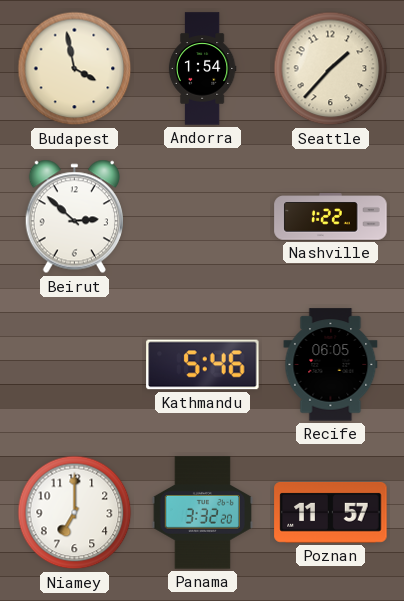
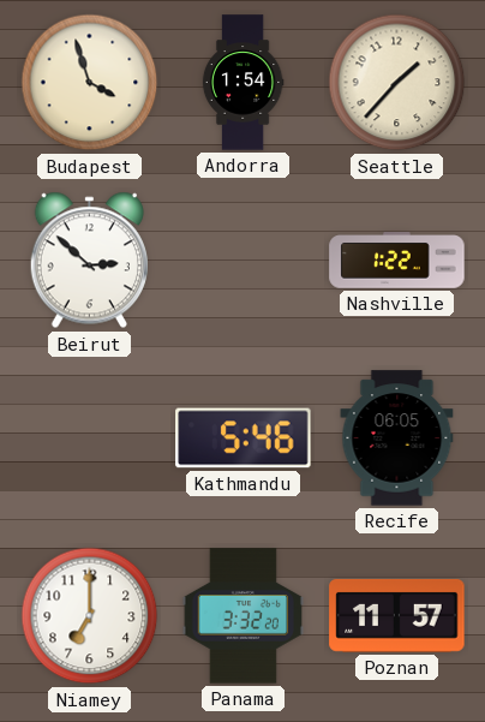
Budapest: 3:58 -> 3:57
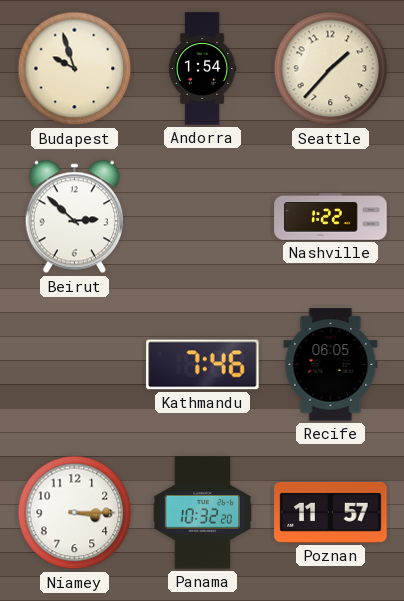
Budapest: 3:57 -> 9:57
Kathmandu: 5:46 -> 7:46
Niamey: 7:00 -> 3:15
Panama: 3:32 -> 10:32
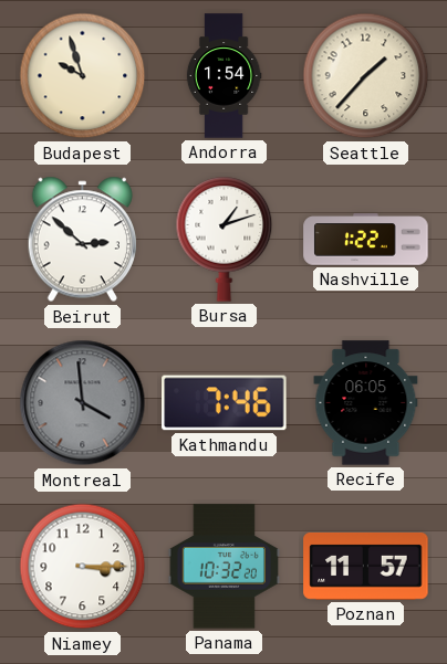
Bursa: none -> 1:12
Montreal: none -> 3:59
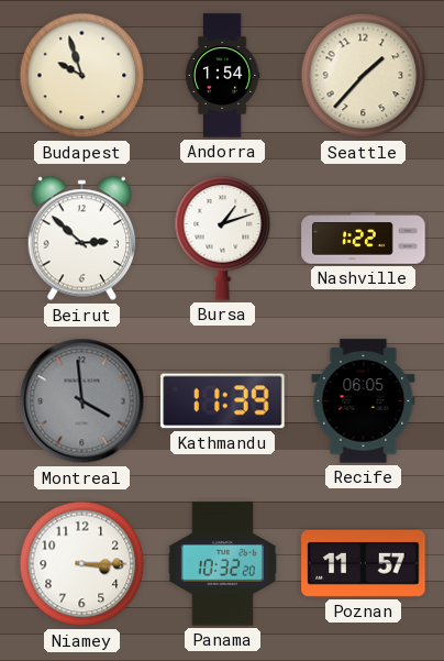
Kathmandu: 7:46 -> 11:39
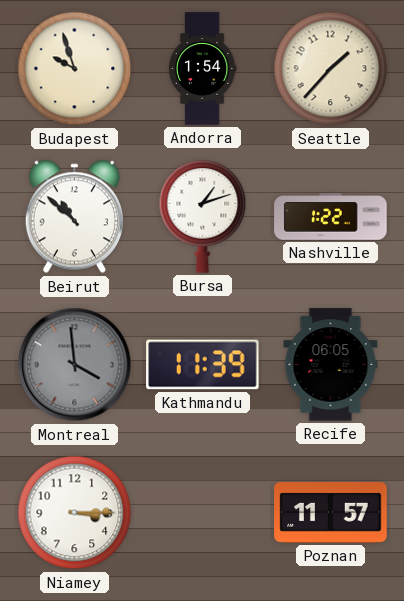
Beirut: 2:52 -> 10:52
Panama: 10:32 -> none
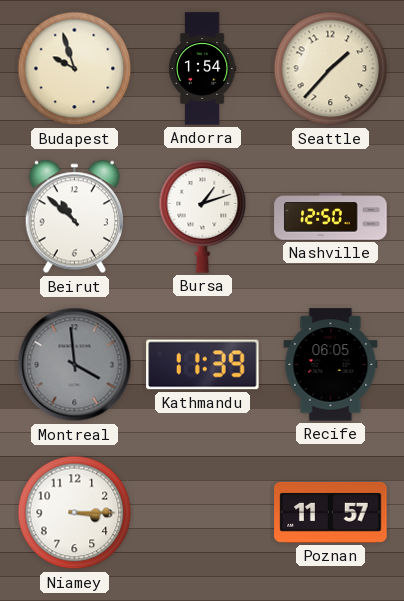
Nashville: 1:22 -> 12:50
